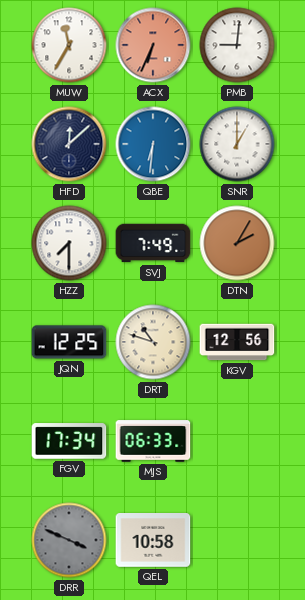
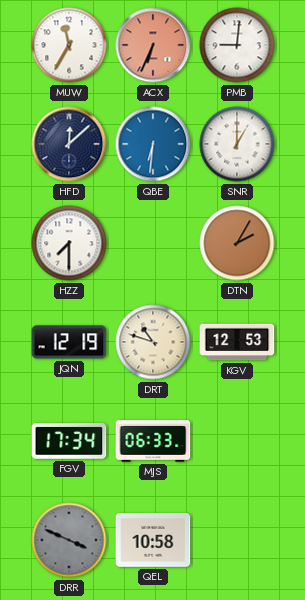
SVJ: 7:49 -> none
JQN: 12:25 -> 12:19
KGV: 12:56 -> 12:53
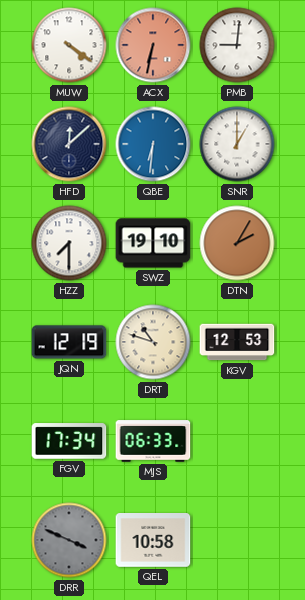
MUW: 11:35 -> 4:21
ACX: 6:34 -> 6:32
SWZ: none -> 19:10
